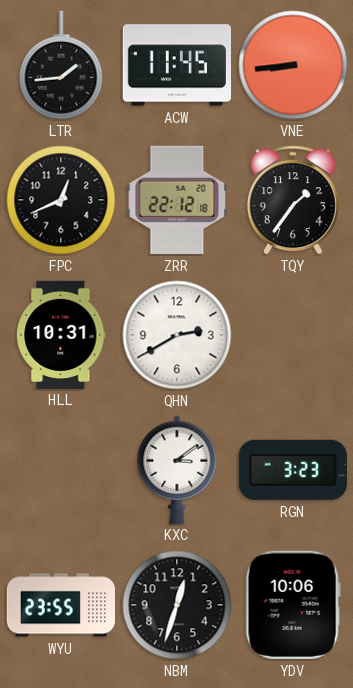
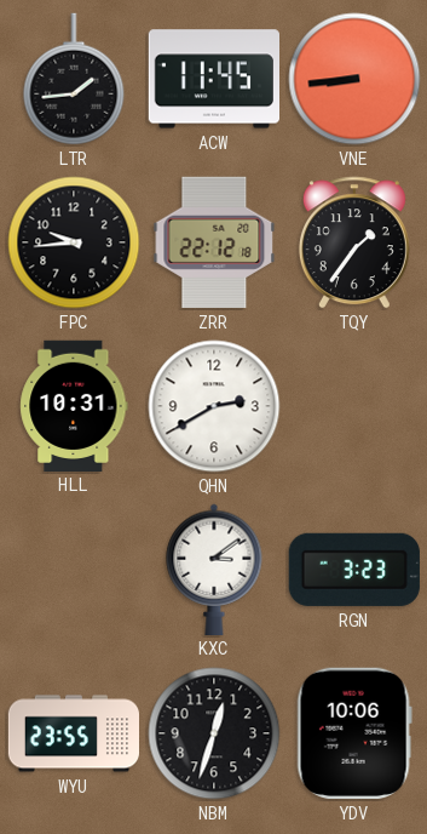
FPC: 12:41 -> 9:44
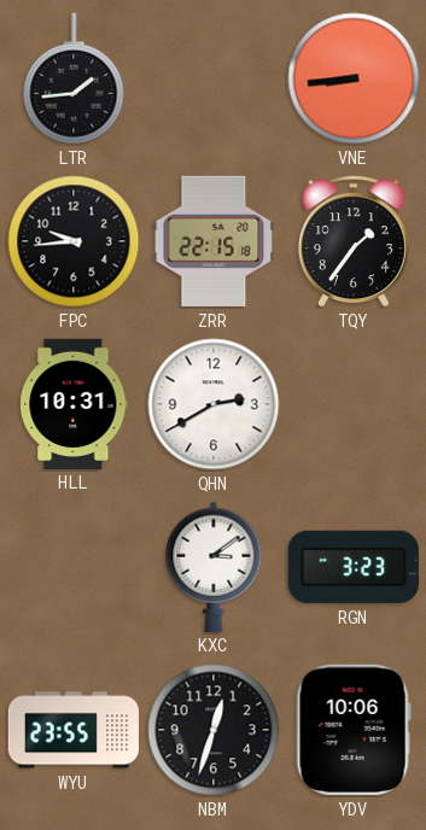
ACW: 11:45 -> none
ZRR: 22:12 -> 22:15
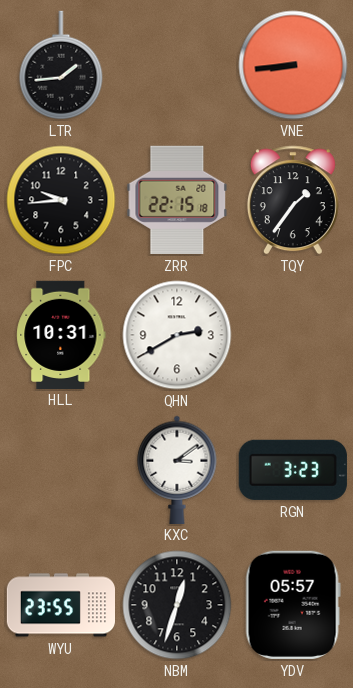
YDV: 10:06 -> 05:57
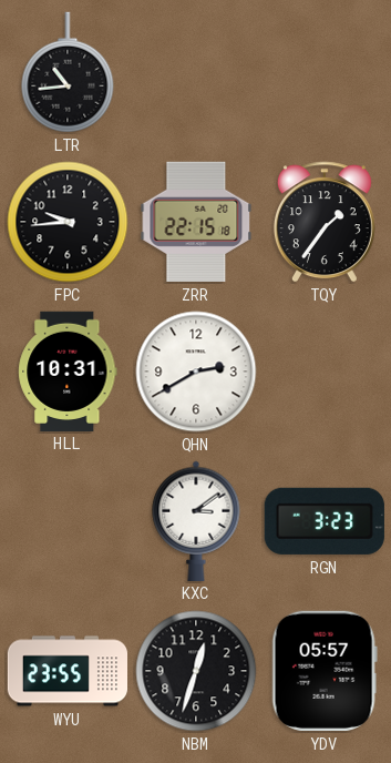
LTR: 1:44 -> 10:44
VNE: 8:44 -> none
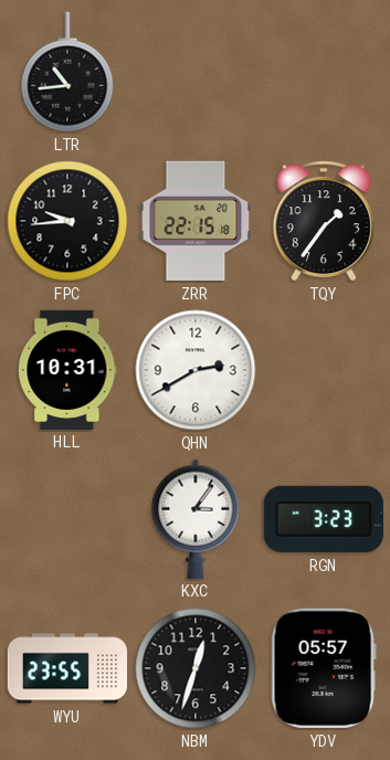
KXC: 3:09 -> 3:06
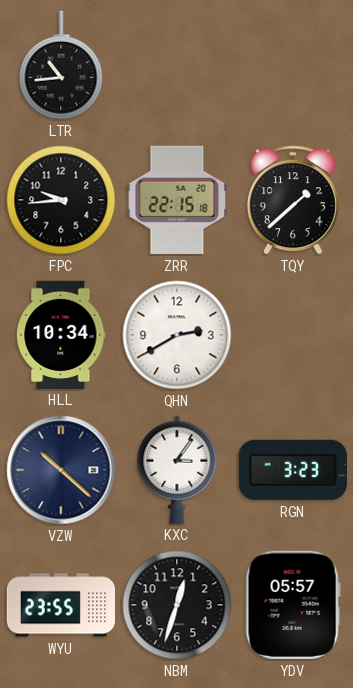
TQY: 1:36 -> 1:38
HLL: 10:31 -> 10:34
VZW: none -> 10:22
